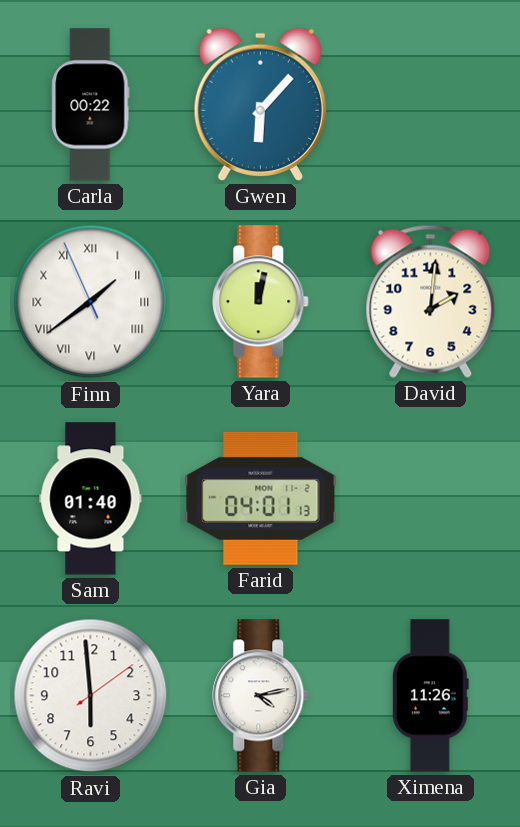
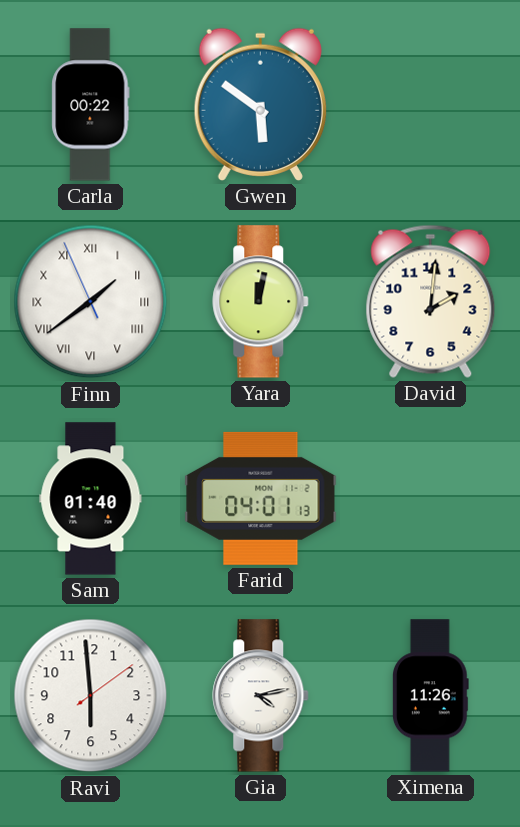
Gwen: 6:07 -> 5:51
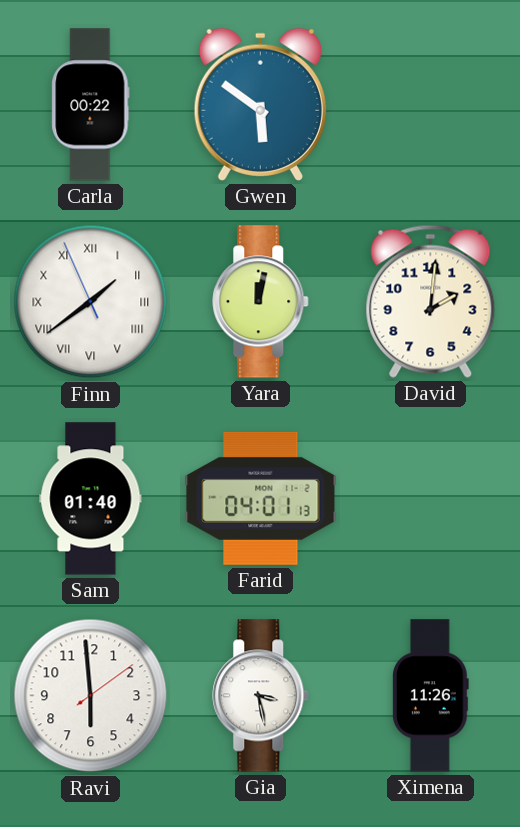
Gia: 4:13 -> 3:28
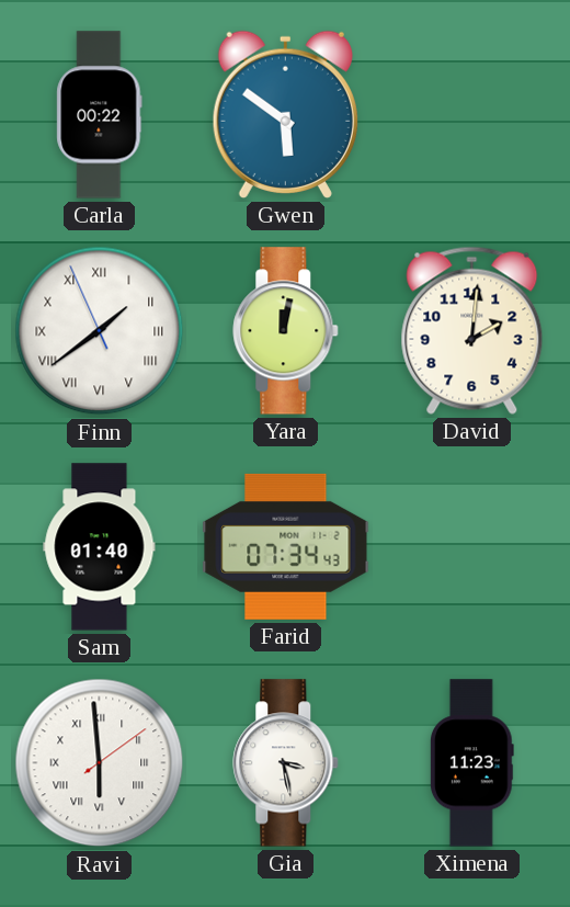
Farid: 04:01 -> 07:34
Ravi numerals: Arabic -> Roman
Ximena: 11:26 -> 11:23
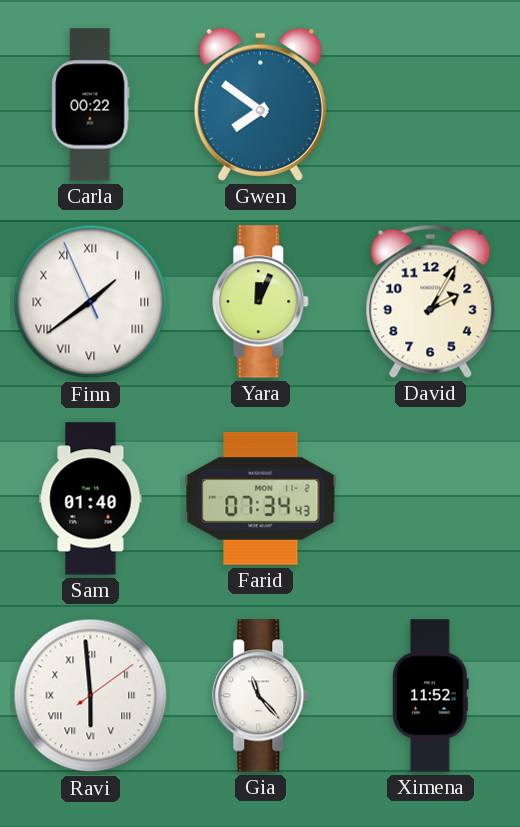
Gwen: 5:51 -> 7:51
Yara: 12:02 -> 12:04
David: 2:01 -> 2:05
Gia: 3:28 -> 11:23
Ximena: 11:23 -> 11:52
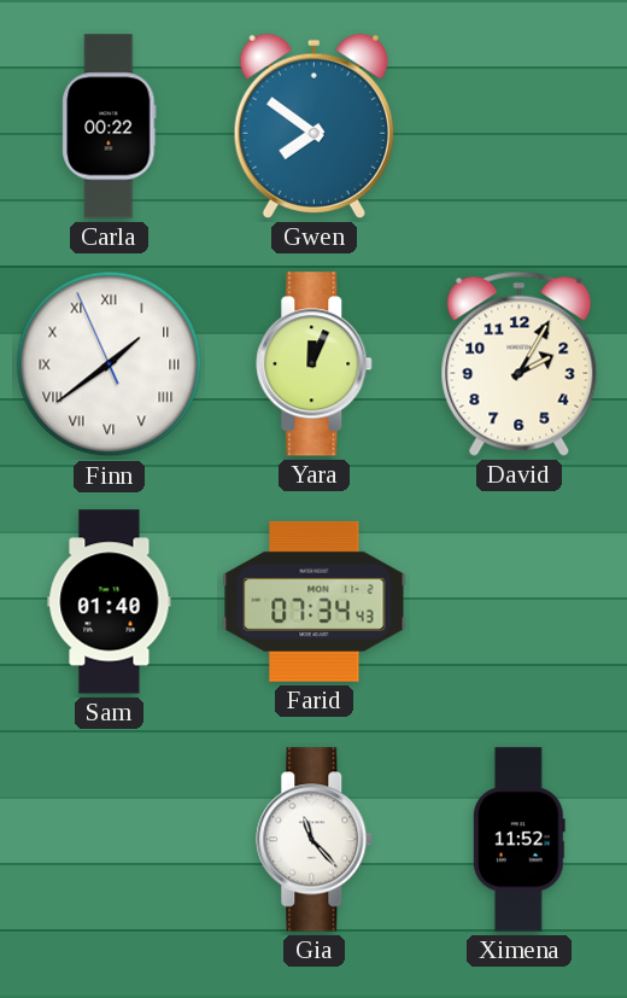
Ravi: 5:59 -> none
